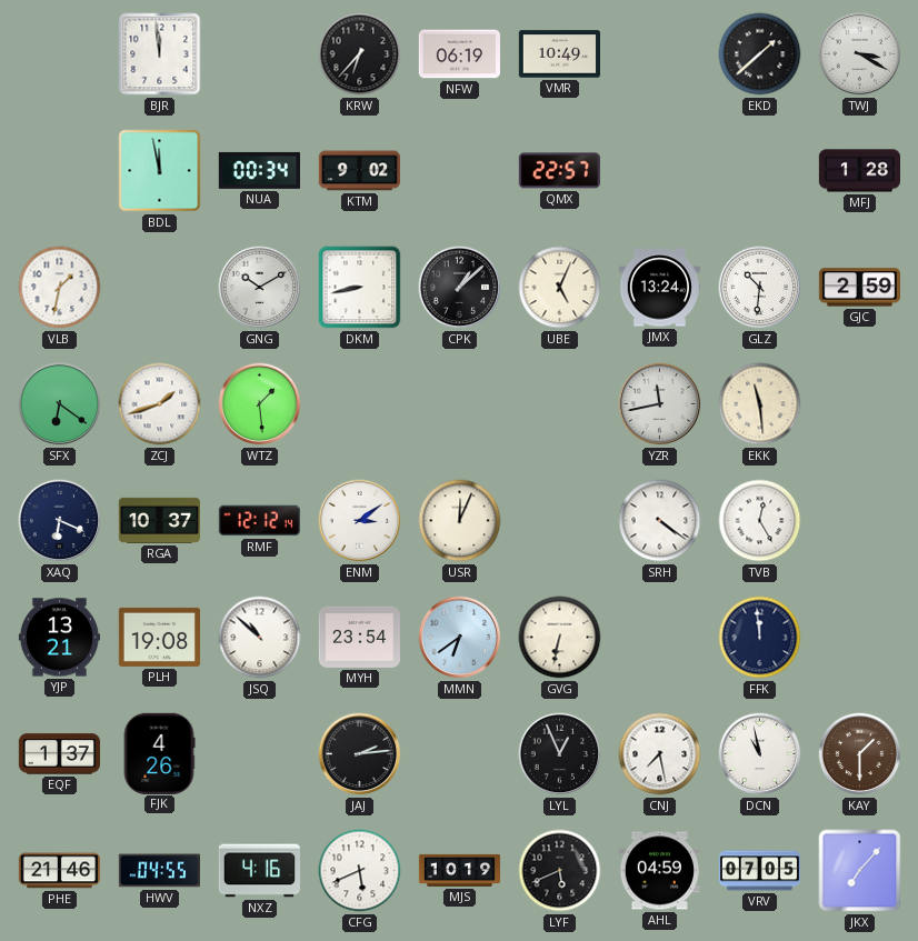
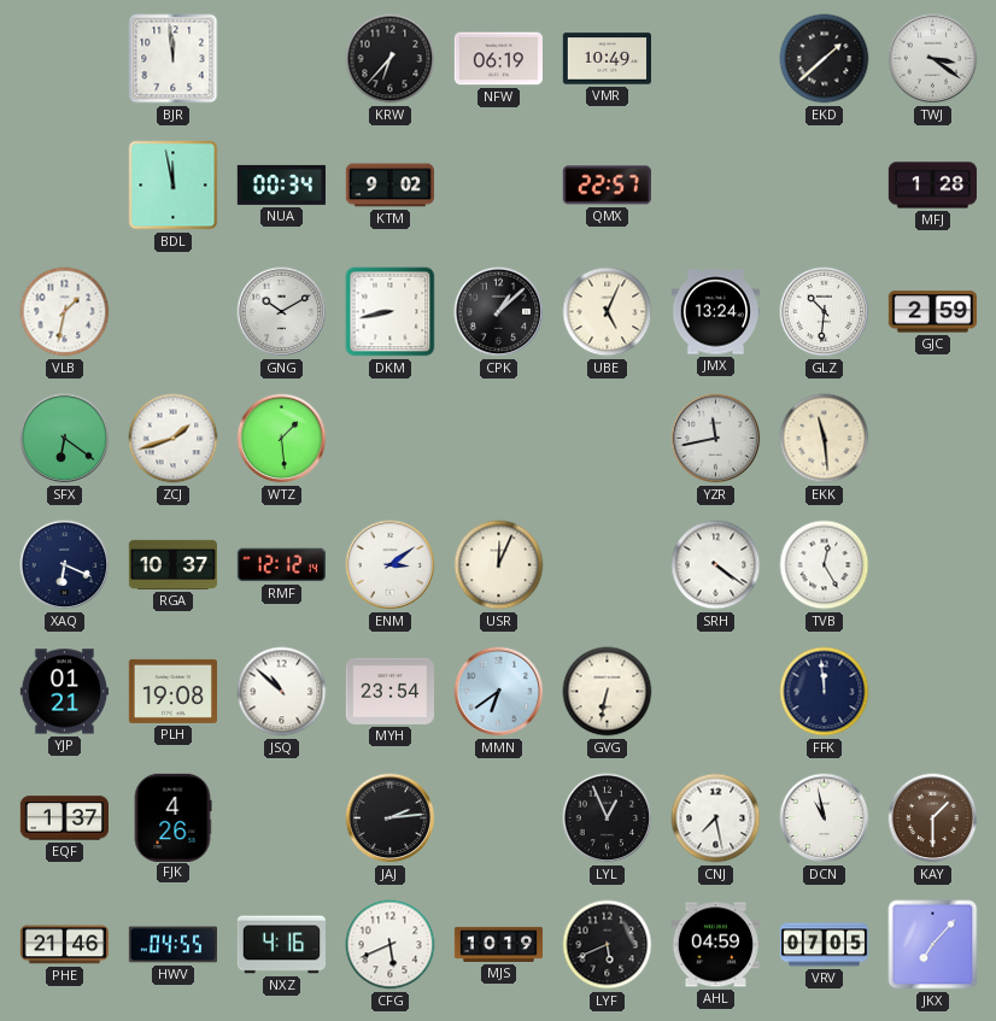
TWJ: 3:20 -> 3:21
YJP: 13:21 -> 01:21
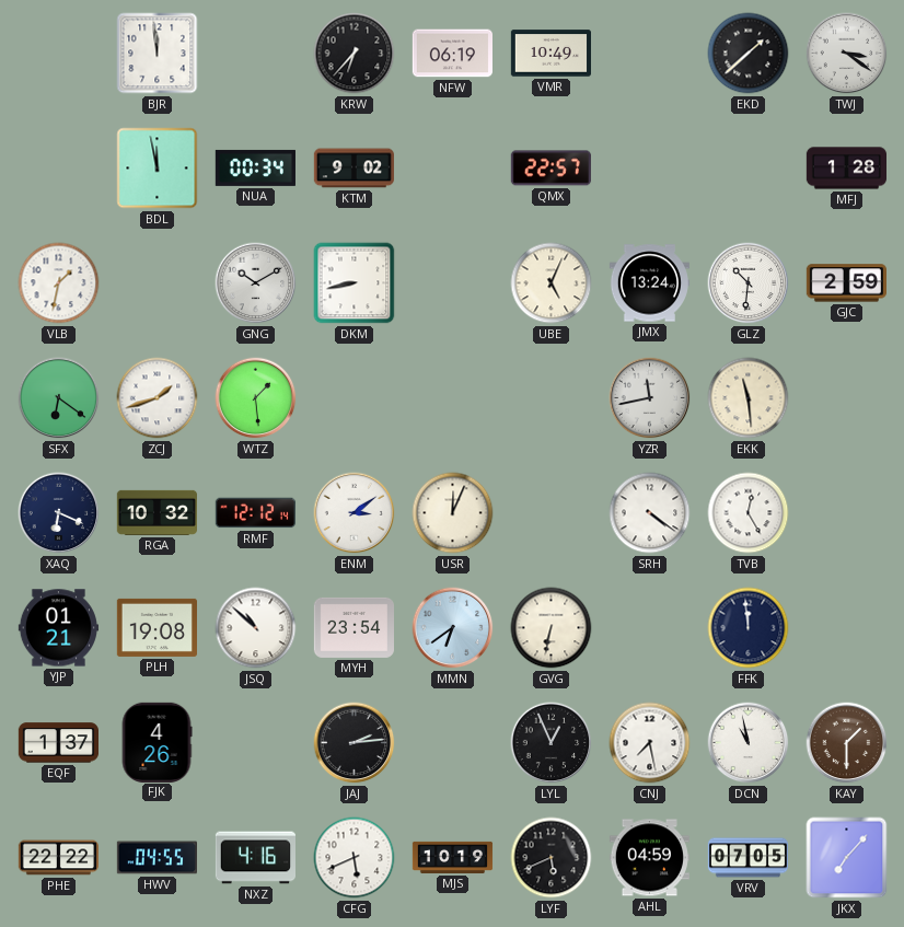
CPK: 1:08 -> none
RGA: 10:37 -> 10:32
PHE: 21:46 -> 22:22
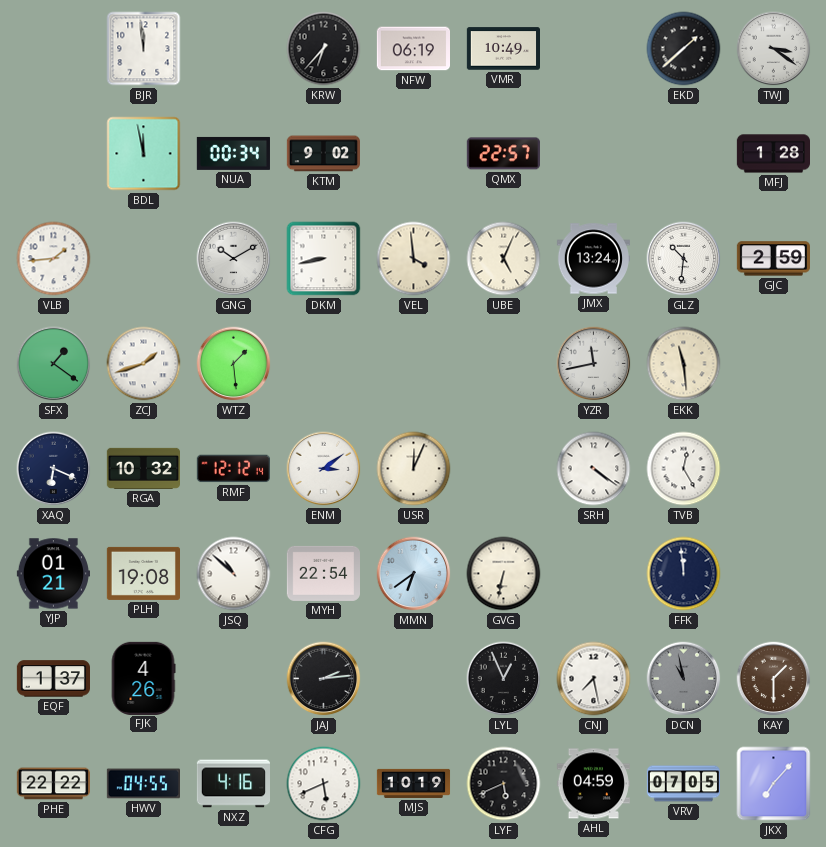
VLB: 1:32 -> 1:44
VEL: none -> 3:59
SFX: 6:21 -> 1:21
MYH: 23:54 -> 22:54
DCN dial: white -> grey
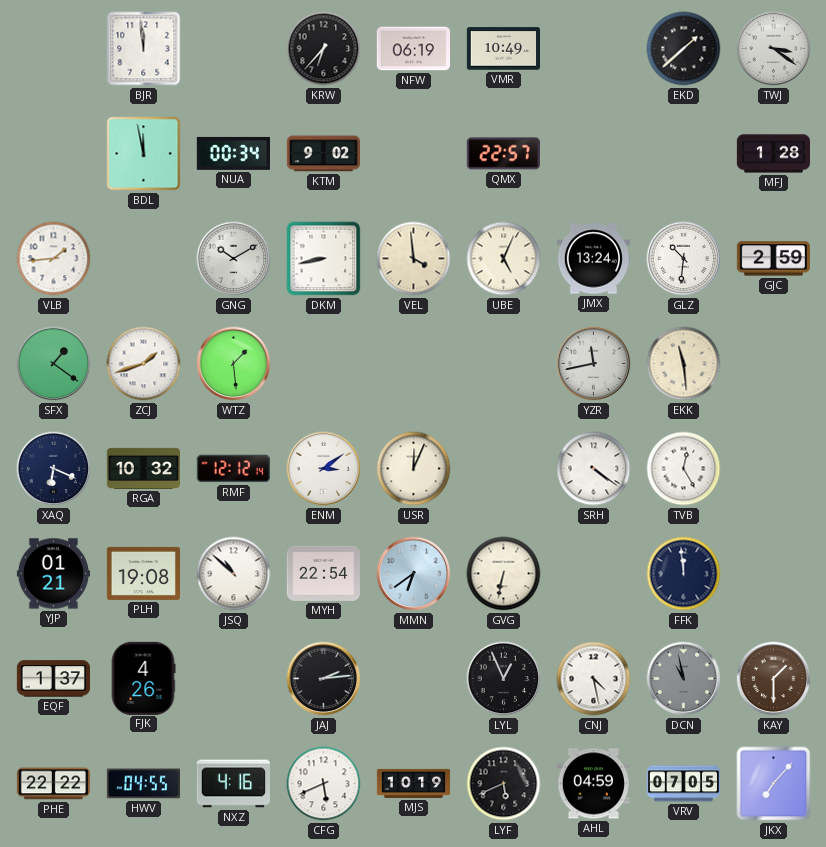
CNJ: 7:28 -> 4:28
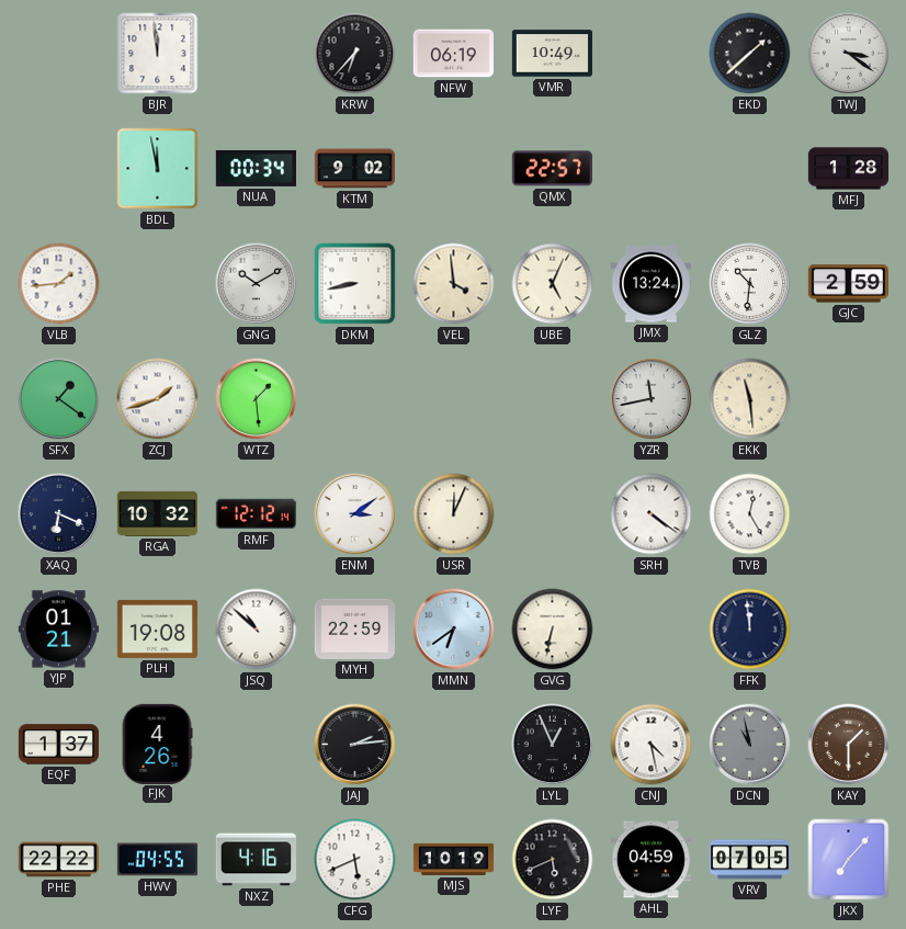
MYH: 22:54 -> 22:59
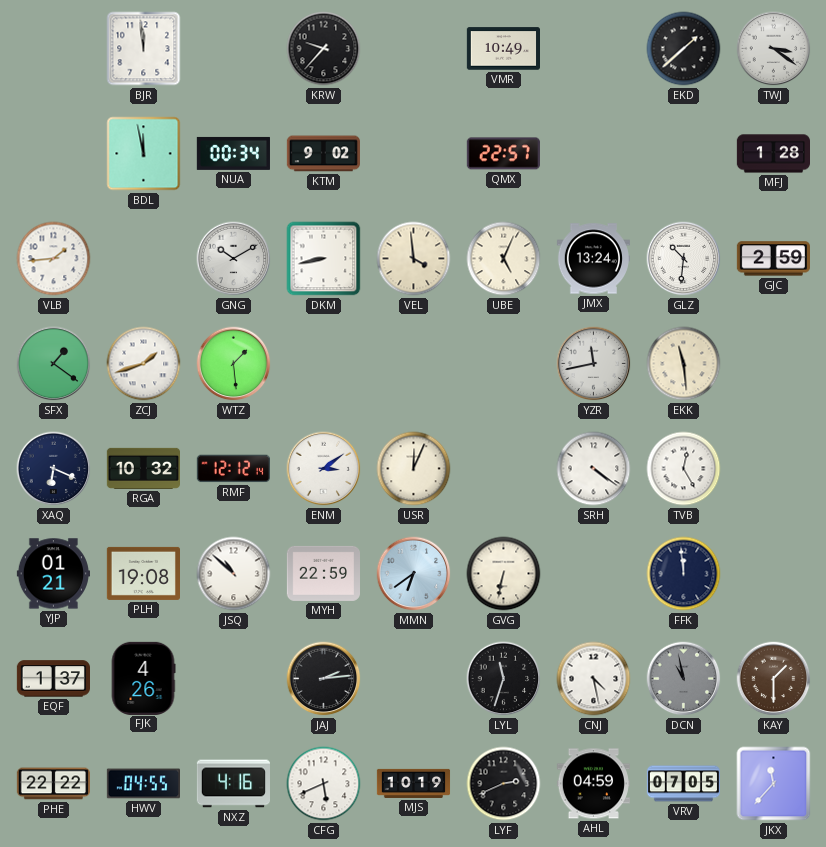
KRW: 6:37 -> 9:37
NFW: 06:19 -> none
LYL: 12:56 -> 11:33
LYF: 5:41 -> 2:41
JKX: 7:07 -> 11:37
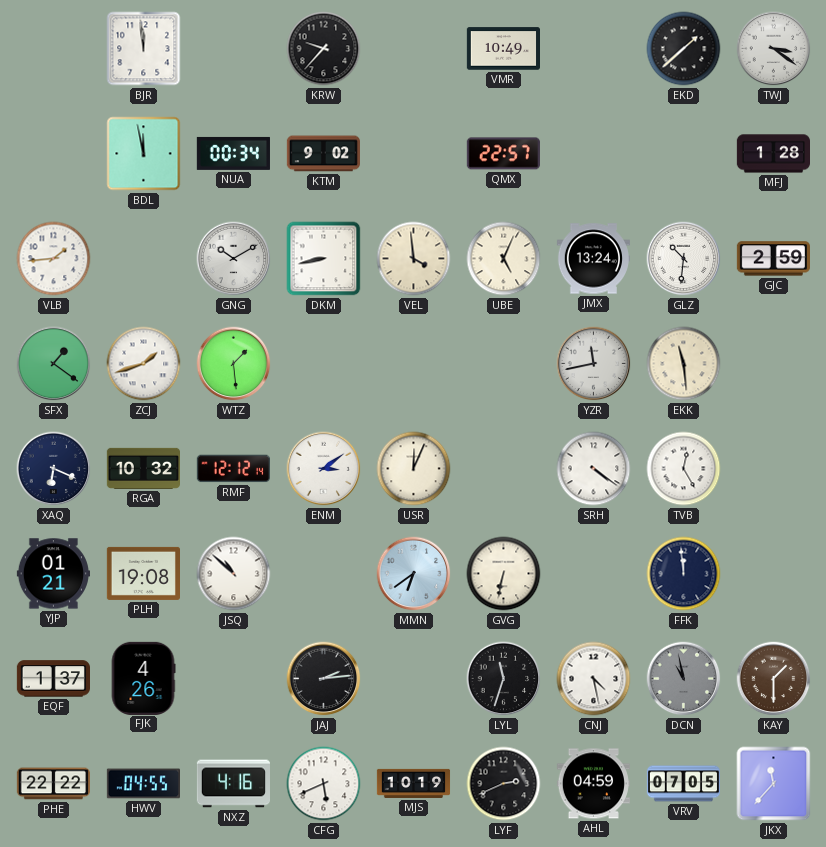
MYH: 22:59 -> none
